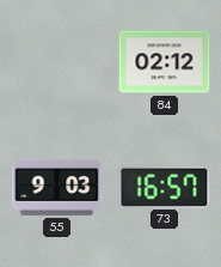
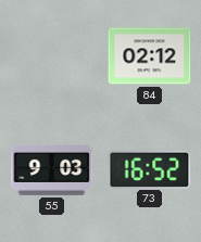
73: 16:57 -> 16:52
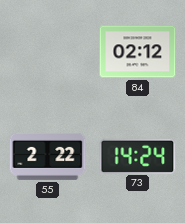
55: 9:03 -> 2:22
73: 16:52 -> 14:24
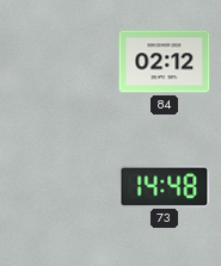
55: 2:22 -> none
73: 14:24 -> 14:48
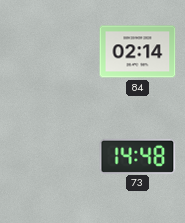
84: 02:12 -> 02:14
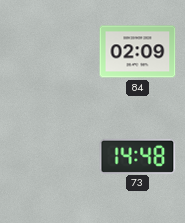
84: 02:14 -> 02:09
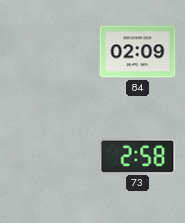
73: 14:48 -> 2:58
